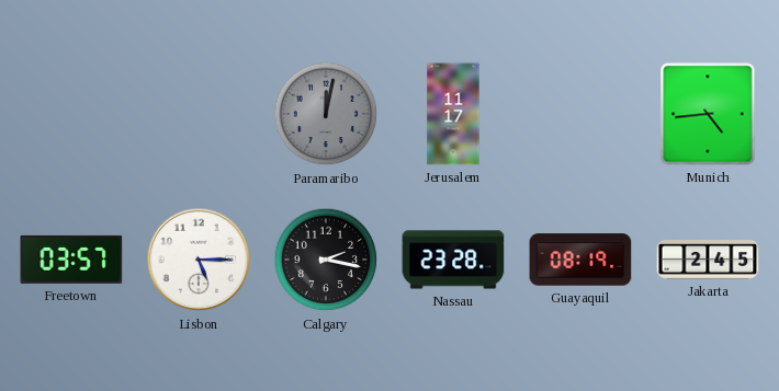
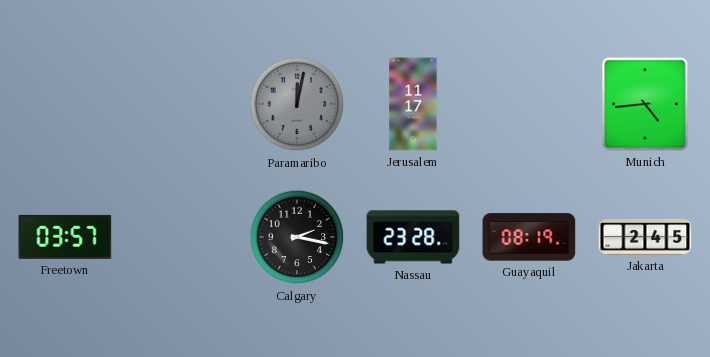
Lisbon: 5:15 -> none
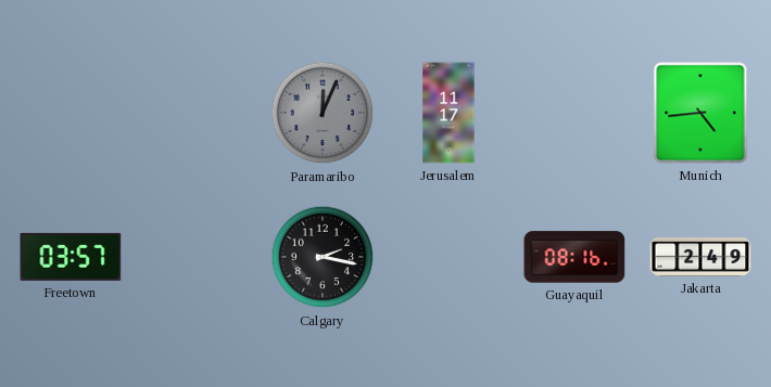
Paramaribo: 12:02 -> 12:04
Nassau: 23:28 -> none
Guayaquil: 08:19 -> 08:16
Jakarta: 2:45 -> 2:49
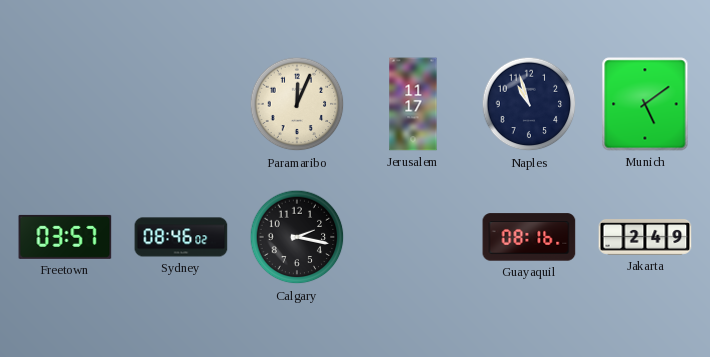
Paramaribo dial: grey -> cream
Naples: none -> 10:57
Munich: 4:44 -> 5:09
Sydney: none -> 08:46
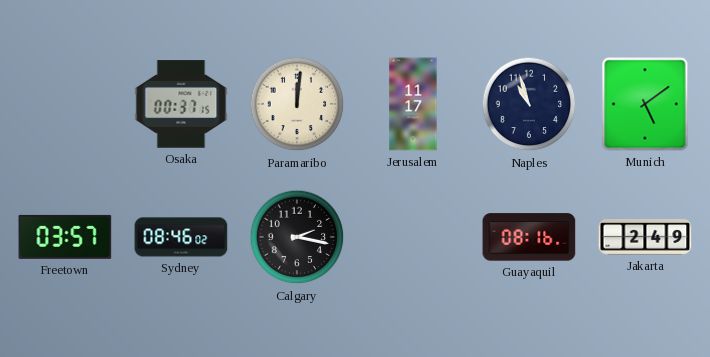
Osaka: none -> 00:37
Paramaribo: 12:04 -> 12:01
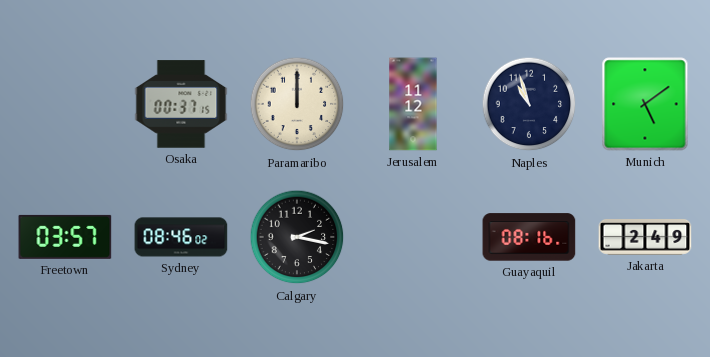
Paramaribo: 12:01 -> 12:00
Jerusalem: 11:17 -> 11:12
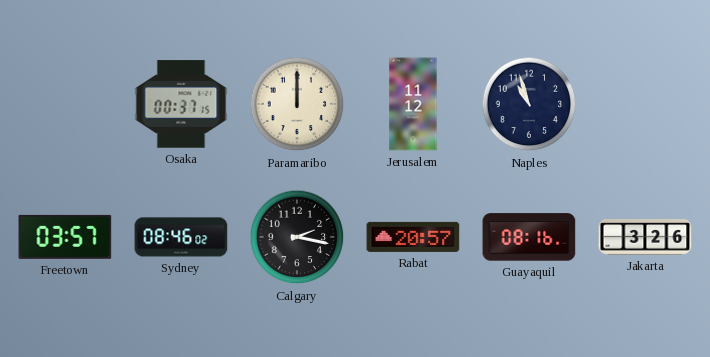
Munich: 5:09 -> none
Rabat: none -> 20:57
Jakarta: 2:49 -> 3:26
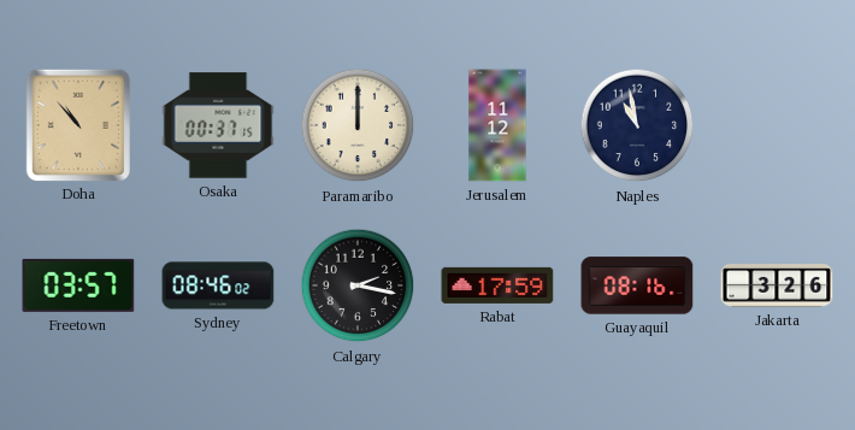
Doha: none -> 10:53
Naples: 10:57 -> 10:58
Rabat: 20:57 -> 17:59
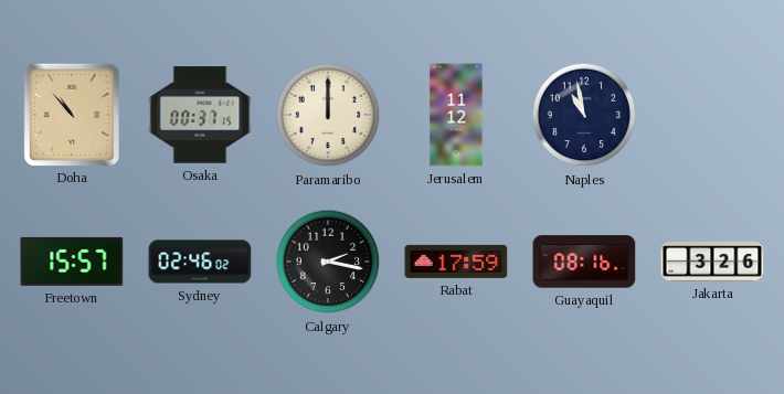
Freetown: 03:57 -> 15:57
Sydney: 08:46 -> 02:46
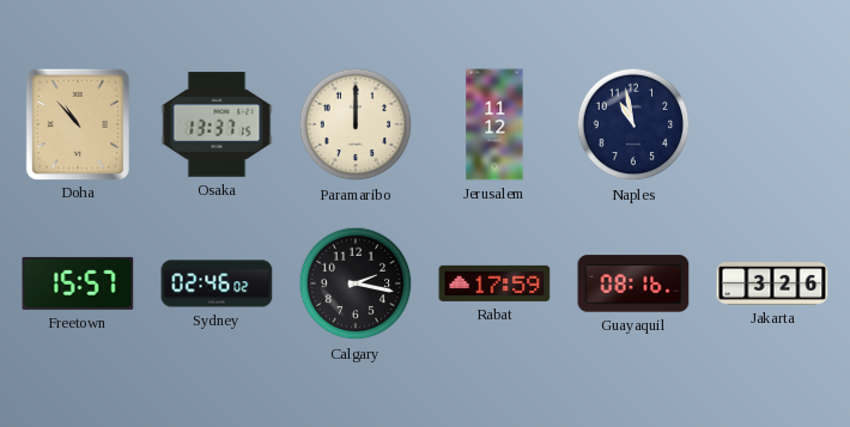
Osaka: 00:37 -> 13:37
